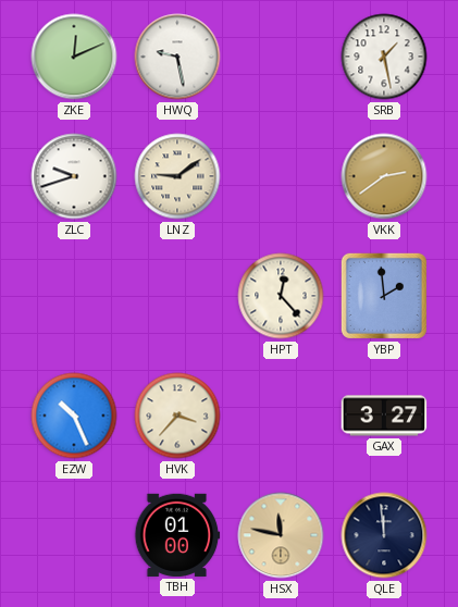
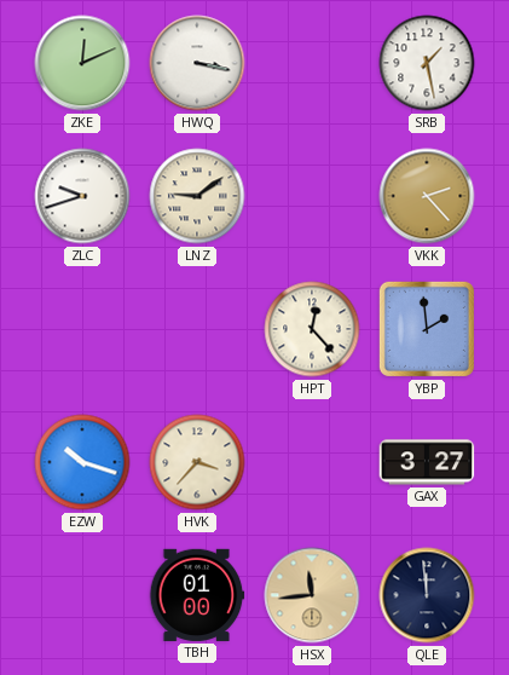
HWQ: 9:28 -> 3:17
VKK: 2:39 -> 2:23
EZW: 10:26 -> 10:18
HSX: 11:47 -> 11:44
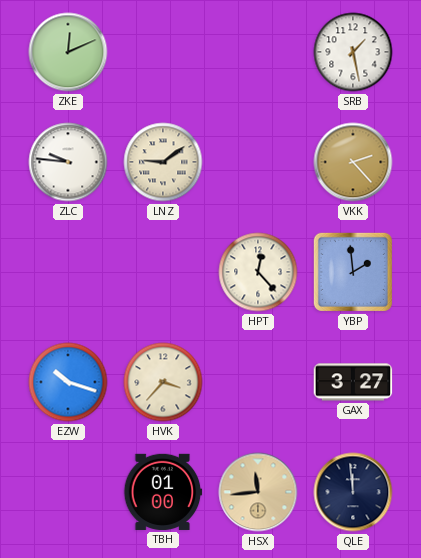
HWQ: 3:17 -> none
ZLC: 9:42 -> 9:46
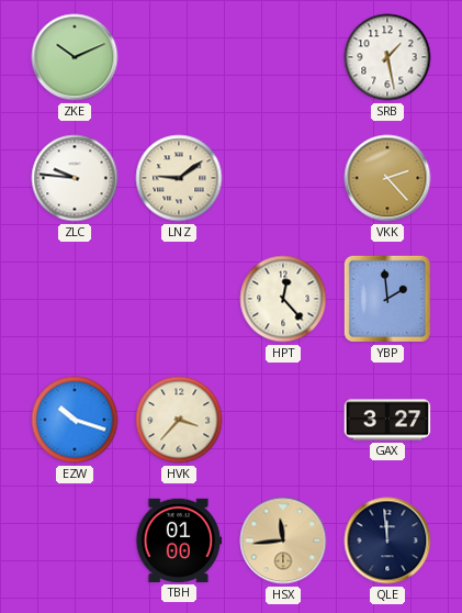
ZKE: 12:11 -> 10:11
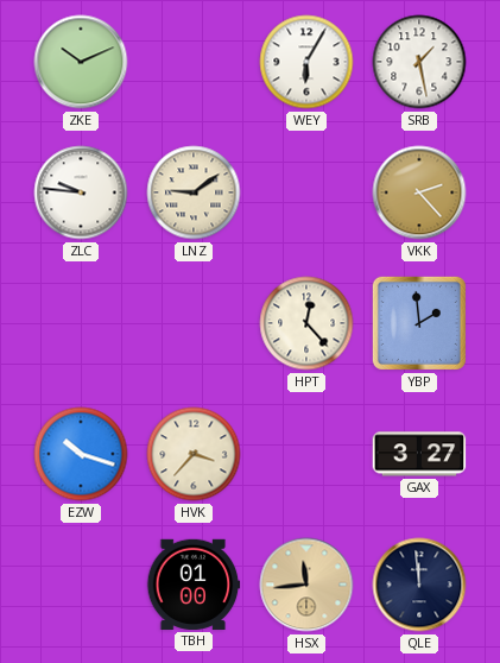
WEY: none -> 6:05
